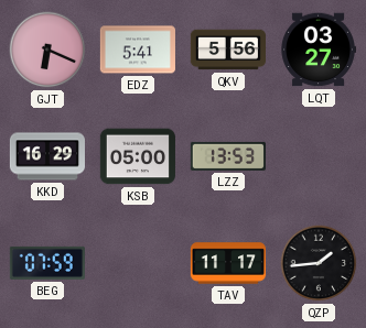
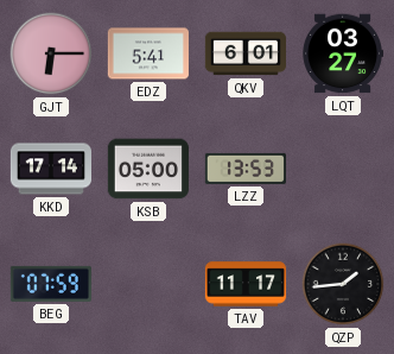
GJT: 6:19 -> 6:15
QKV: 5:56 -> 6:01
KKD: 16:29 -> 17:14
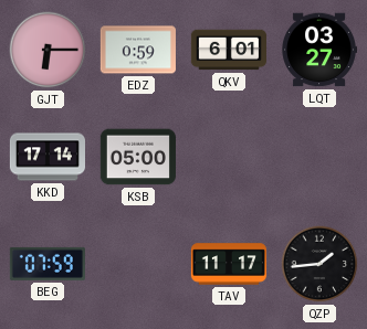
EDZ: 5:41 -> 0:59
LZZ: 13:53 -> none
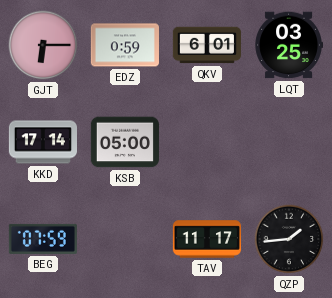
LQT: 03:27 -> 03:25
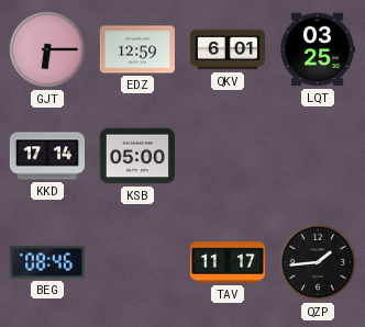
EDZ: 0:59 -> 12:59
BEG: 07:59 -> 08:46
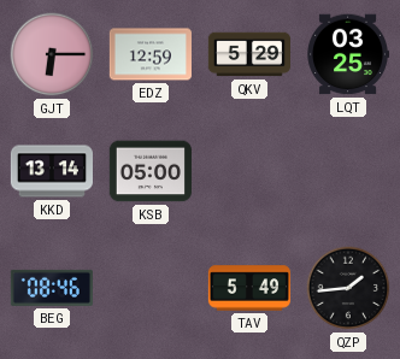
QKV: 6:01 -> 5:29
KKD: 17:14 -> 13:14
TAV: 11:17 -> 5:49
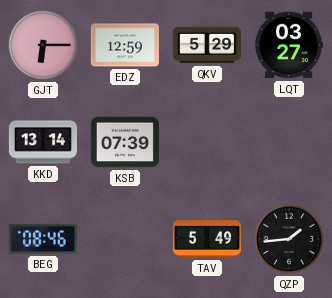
LQT: 03:25 -> 03:27
KSB: 05:00 -> 07:39
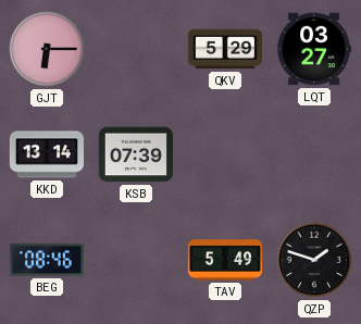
EDZ: 12:59 -> none
QZP: 1:44 -> 1:48
